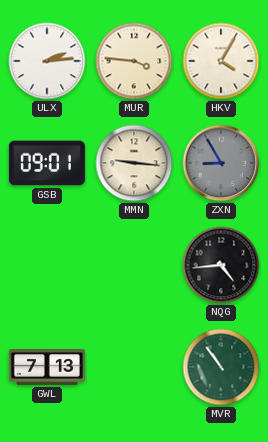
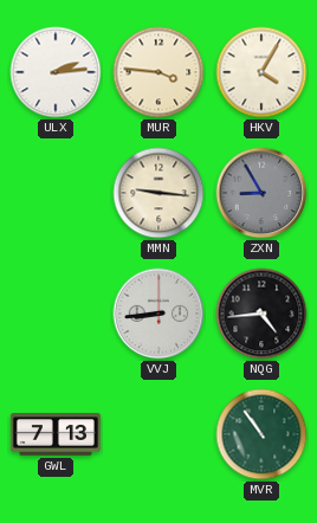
GSB: 09:01 -> none
VVJ: none -> 8:44
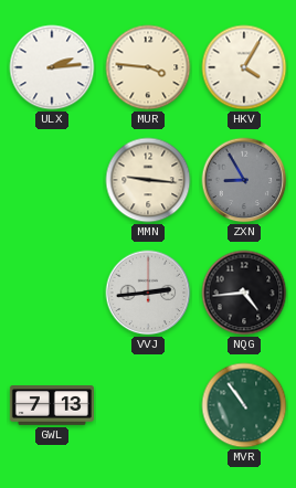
VVJ: 8:44 -> 2:44
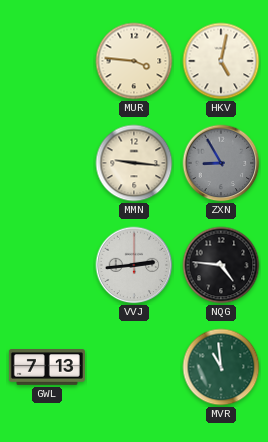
ULX: 2:14 -> none
HKV: 4:05 -> 5:02
NQG: 4:44 -> 4:46
MVR: 10:54 -> 10:59
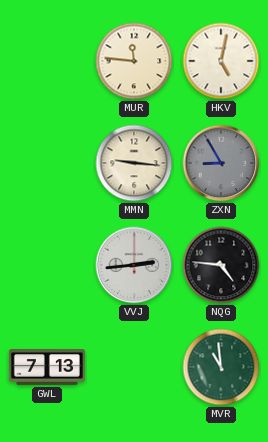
MUR: 3:46 -> 11:46
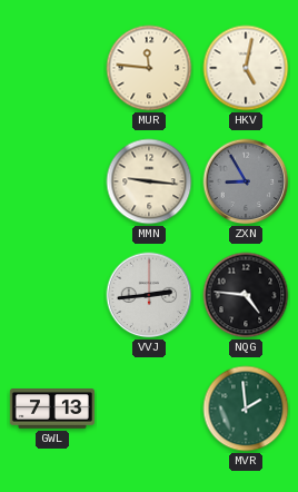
MVR: 10:59 -> 1:59
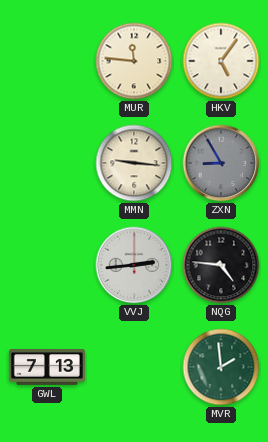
HKV: 5:02 -> 5:06
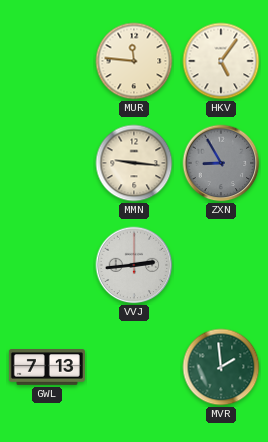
NQG: 4:46 -> none
